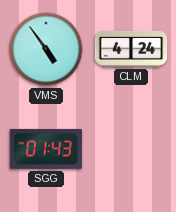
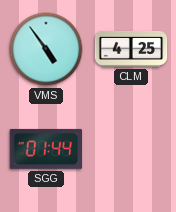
CLM: 4:24 -> 4:25
SGG: 01:43 -> 01:44
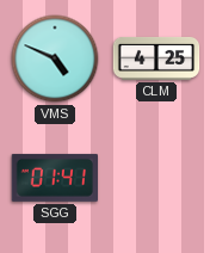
VMS: 4:54 -> 4:49
SGG: 01:44 -> 01:41
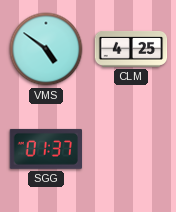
VMS: 4:49 -> 4:51
SGG: 01:41 -> 01:37
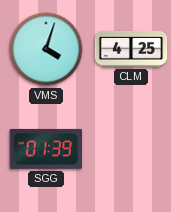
VMS: 4:51 -> 4:03
SGG: 01:37 -> 01:39
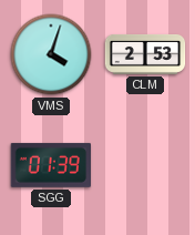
CLM: 4:25 -> 2:53
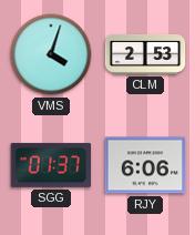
SGG: 01:39 -> 01:37
RJY: none -> 6:06
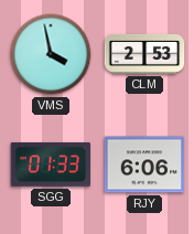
VMS: 4:03 -> 3:58
SGG: 01:37 -> 01:33
